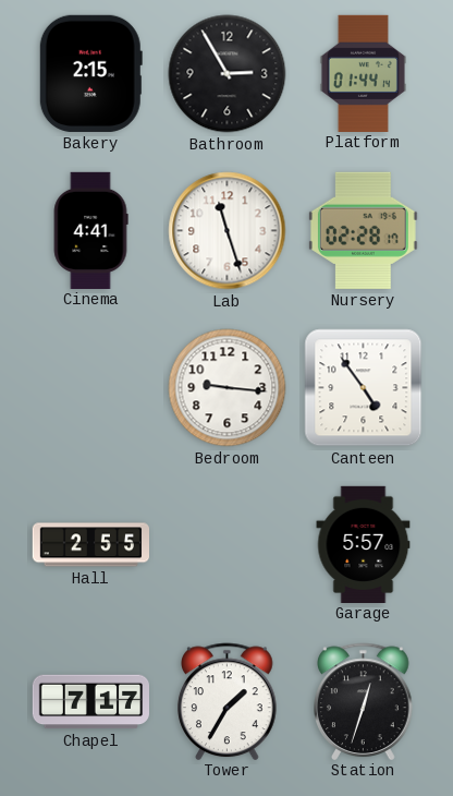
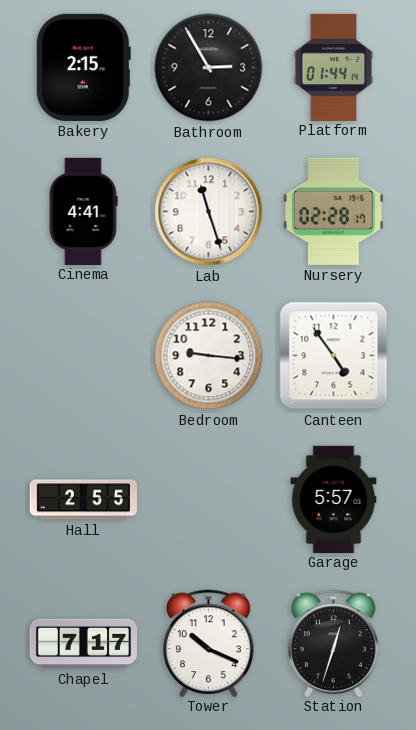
Tower: 1:35 -> 10:19
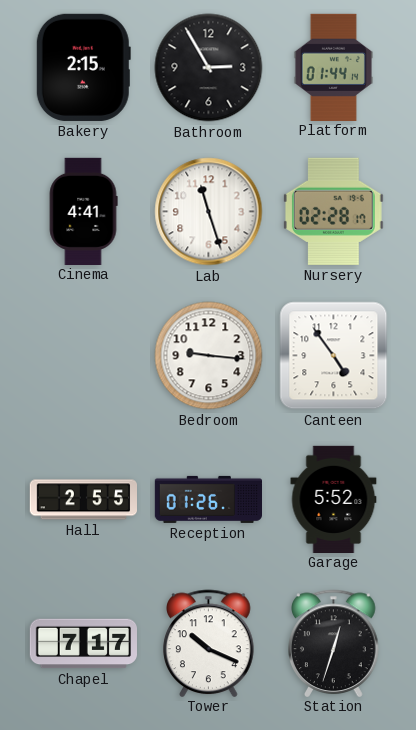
Reception: none -> 01:26
Garage: 5:57 -> 5:52
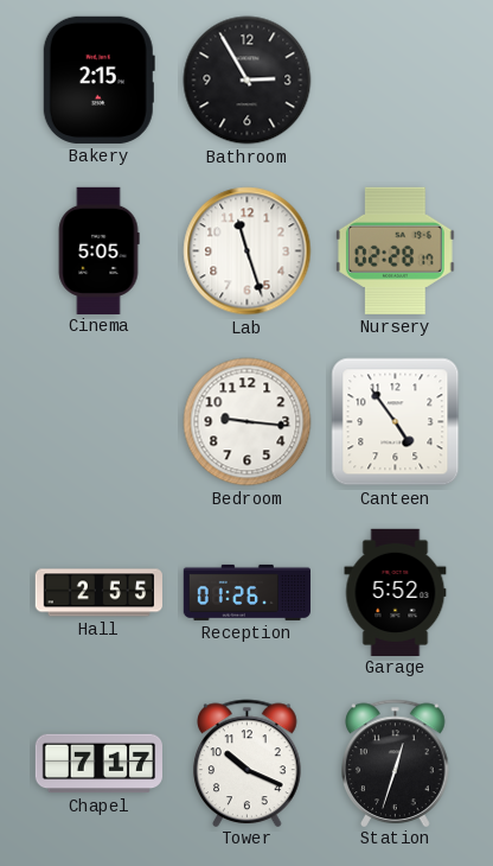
Platform: 01:44 -> none
Cinema: 4:41 -> 5:05
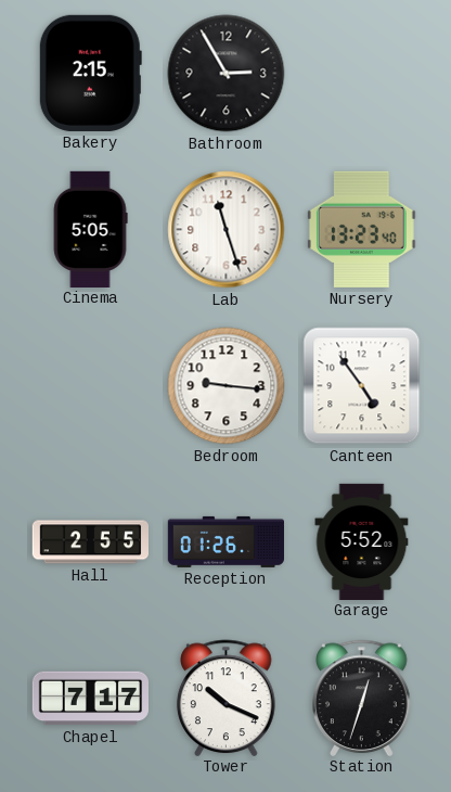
Nursery: 02:28 -> 13:23
